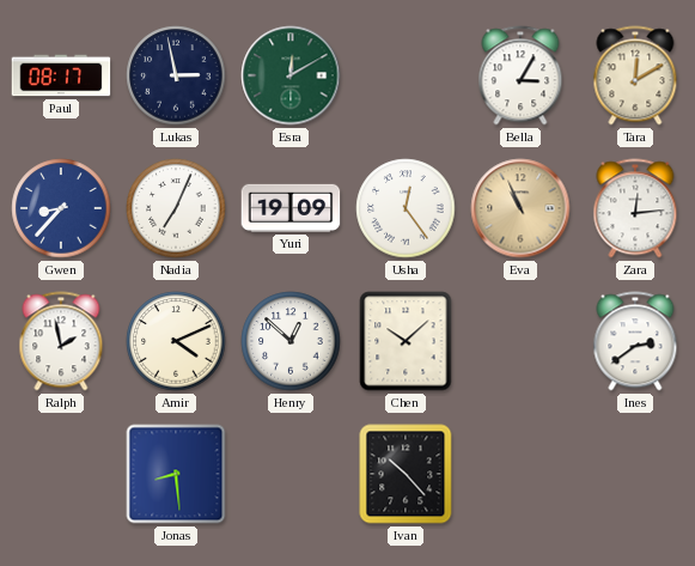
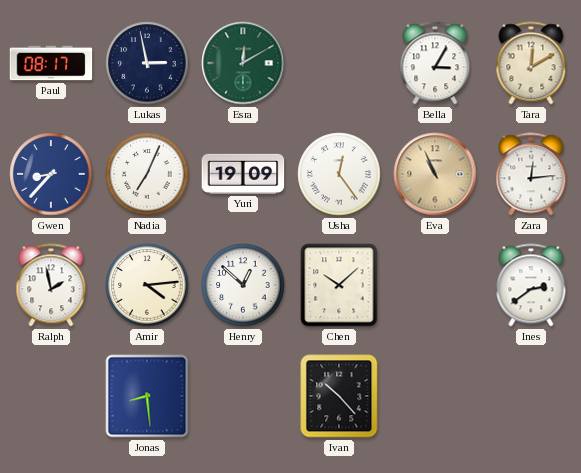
Amir: 4:11 -> 4:14
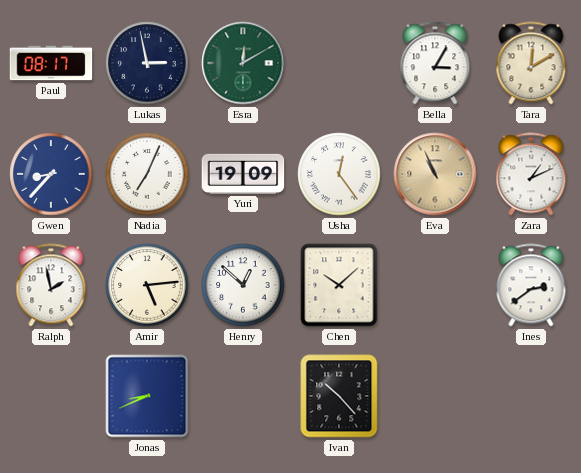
Zara: 12:14 -> 1:11
Amir: 4:14 -> 5:14
Jonas: 8:29 -> 8:41
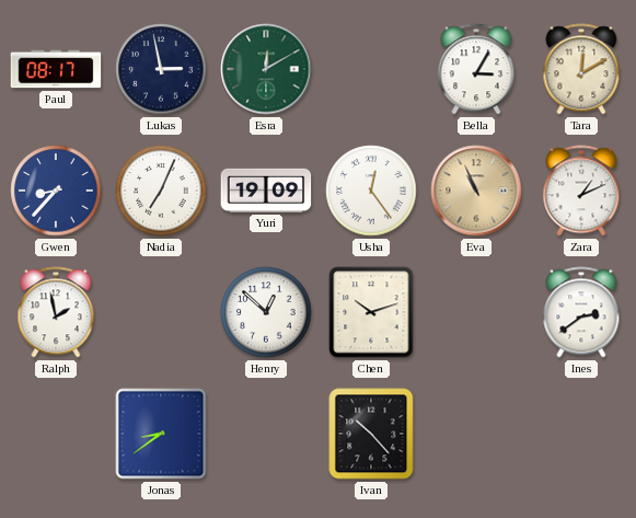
Amir: 5:14 -> none
Chen: 10:08 -> 10:12
Jonas: 8:41 -> 8:39
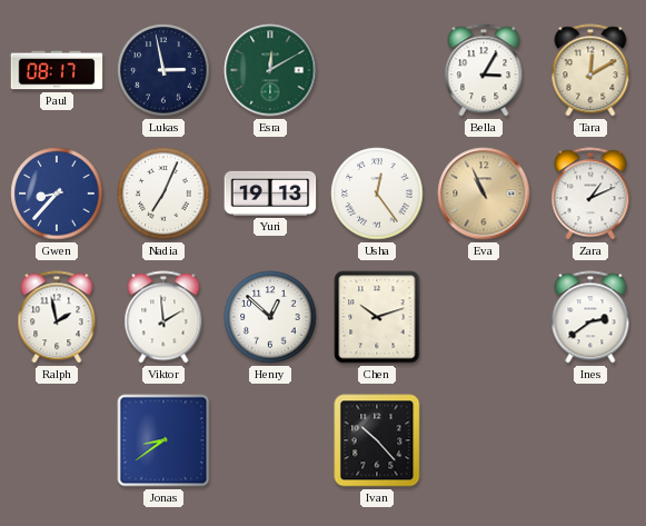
Yuri: 19:09 -> 19:13
Viktor: none -> 1:59
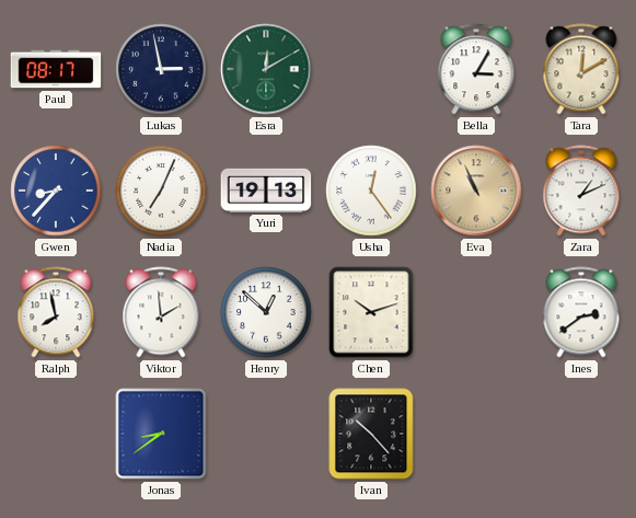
Ralph: 1:58 -> 7:58
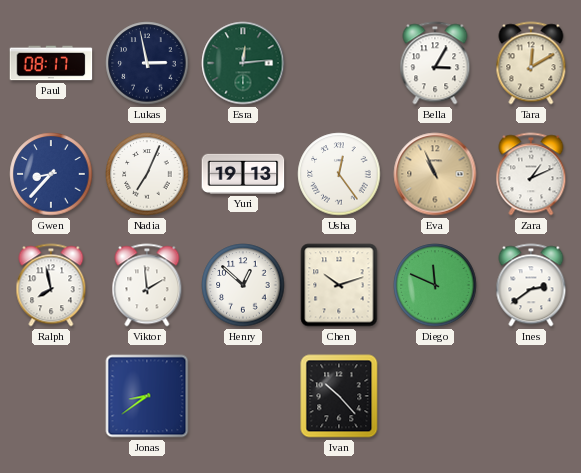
Esra: 12:10 -> 12:14
Diego: none -> 11:49
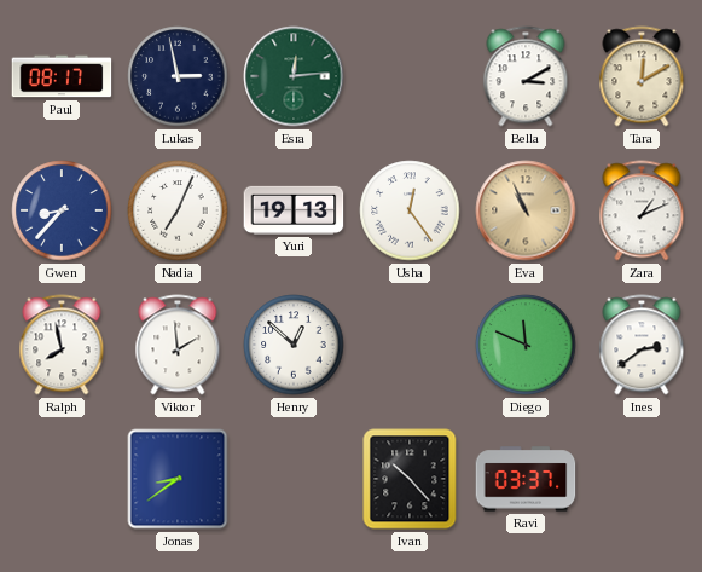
Bella: 3:05 -> 3:10
Chen: 10:12 -> none
Ravi: none -> 03:37
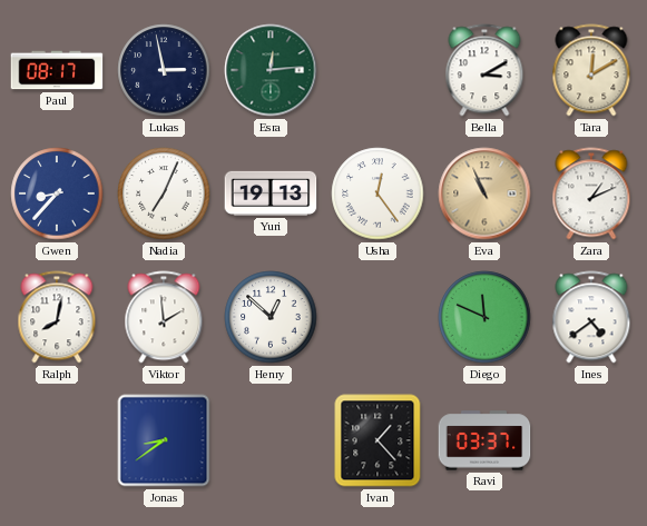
Ralph: 7:58 -> 8:02
Ines: 2:39 -> 4:39
Ivan: 10:23 -> 1:23
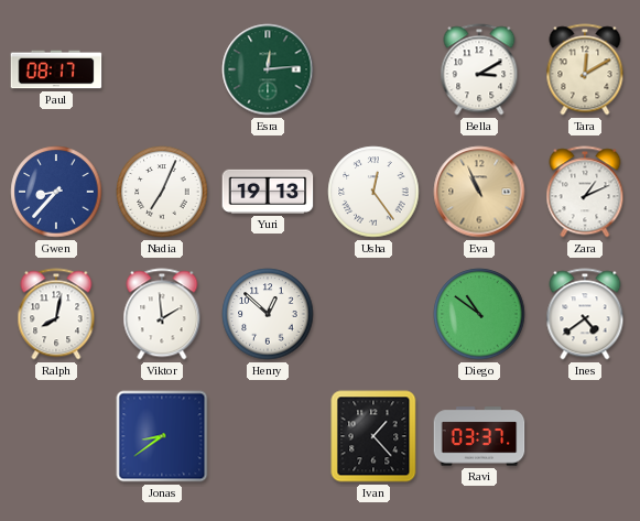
Lukas: 2:58 -> none
Diego: 11:49 -> 10:51
